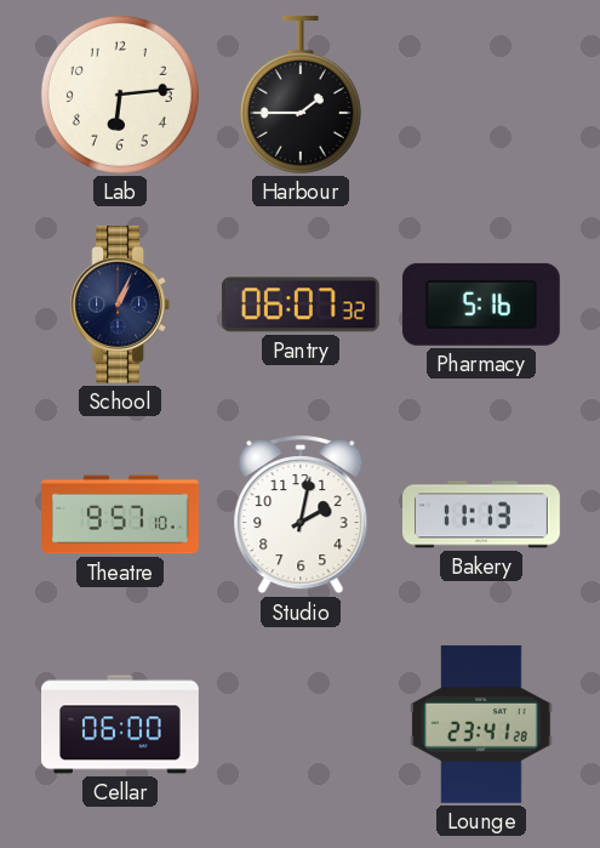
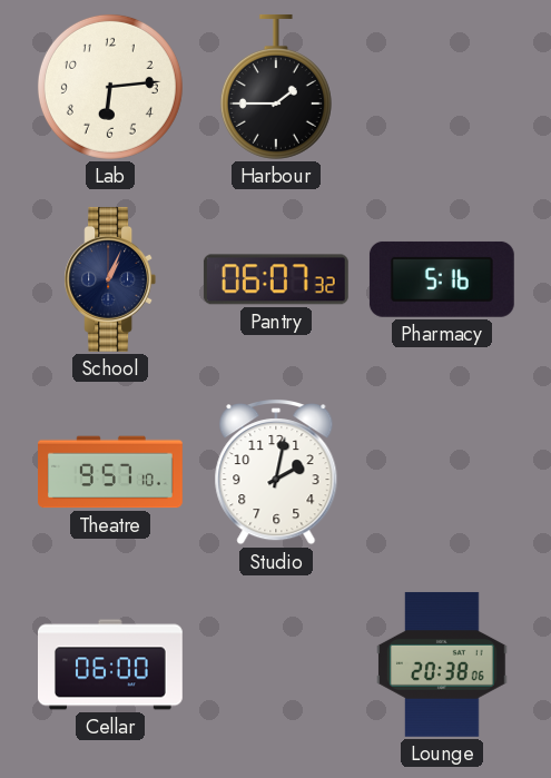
Bakery: 11:13 -> none
Lounge: 23:41 -> 20:38
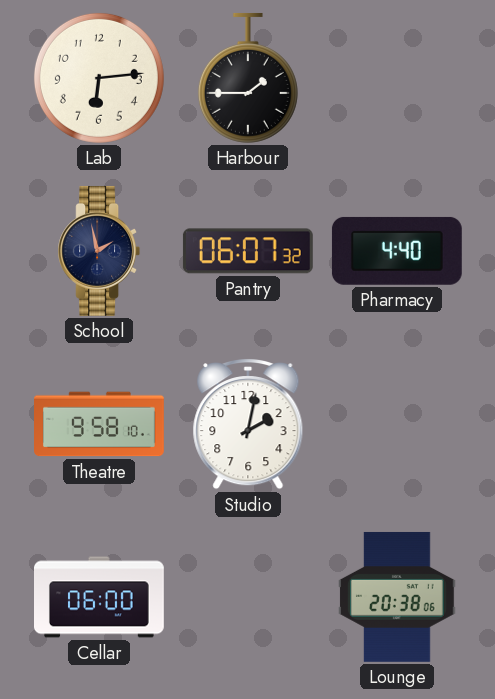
School: 1:04 -> 1:58
Pharmacy: 5:16 -> 4:40
Theatre: 9:57 -> 9:58
